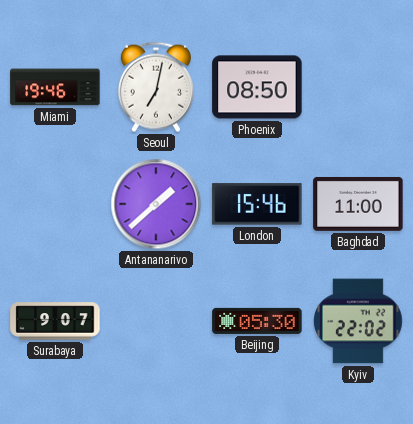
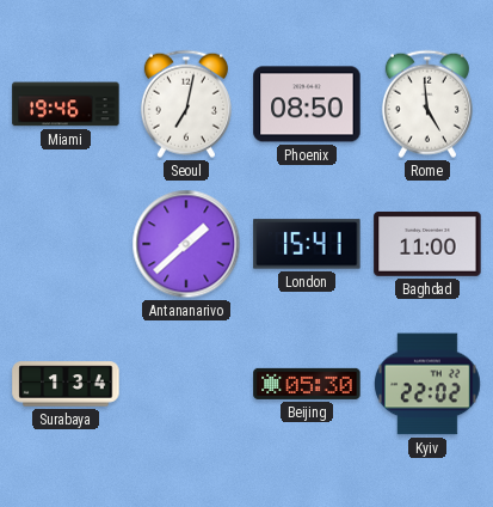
Rome: none -> 4:59
London: 15:46 -> 15:41
Surabaya: 9:07 -> 1:34
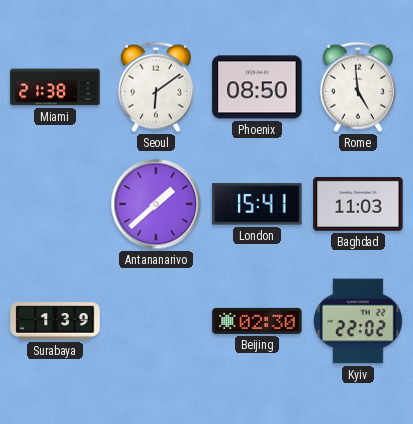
Miami: 19:46 -> 21:38
Seoul: 7:02 -> 6:09
Baghdad: 11:00 -> 11:03
Surabaya: 1:34 -> 1:39
Beijing: 05:30 -> 02:30
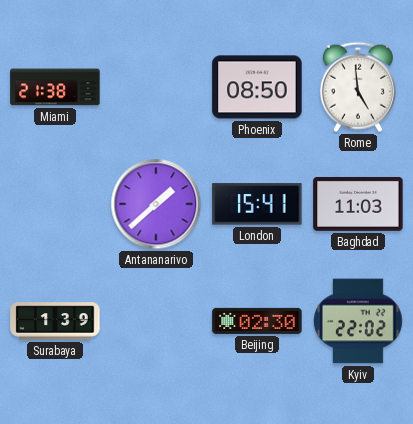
Seoul: 6:09 -> none
